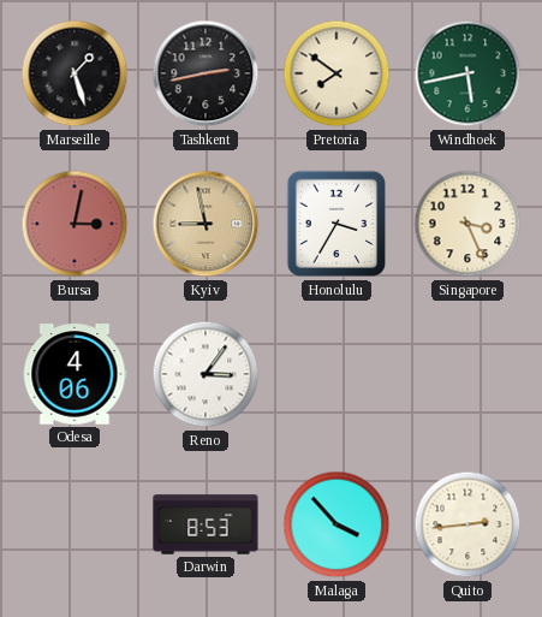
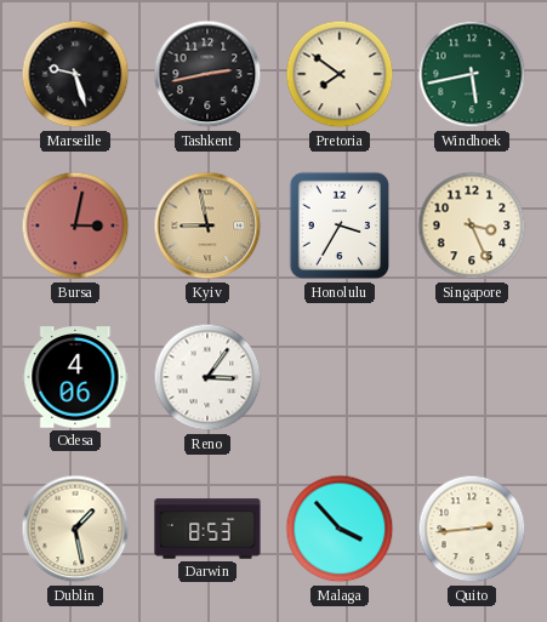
Marseille: 1:27 -> 9:27
Dublin: none -> 1:28
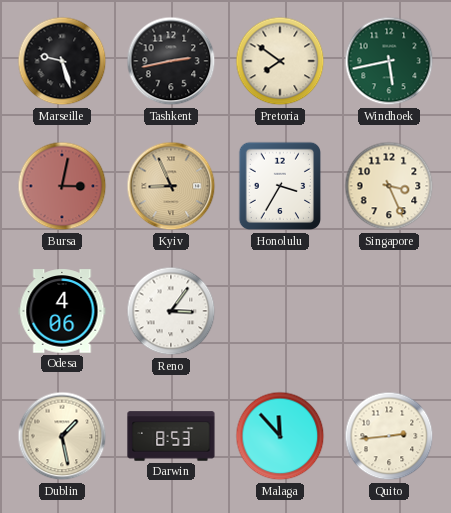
Kyiv: 8:58 -> 8:56
Malaga: 3:53 -> 11:53
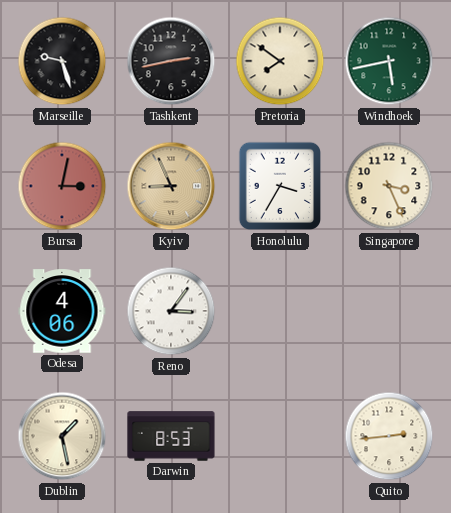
Malaga: 11:53 -> none
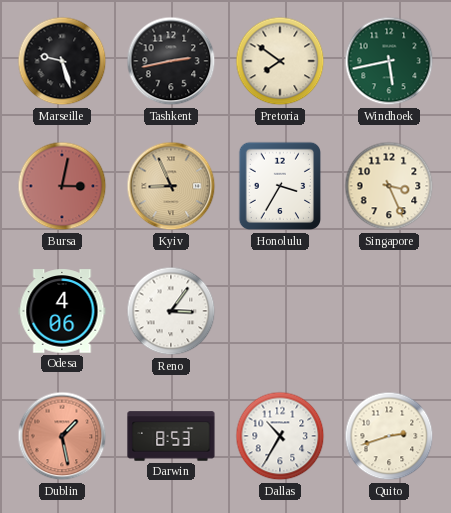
Dublin dial: cream -> salmon
Dallas: none -> 10:35
Quito: 2:44 -> 2:42
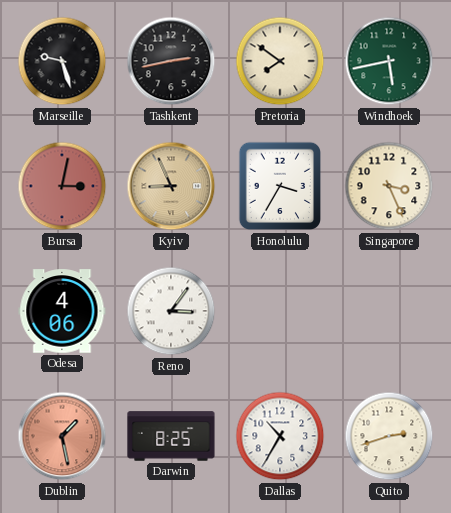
Darwin: 8:53 -> 8:25
